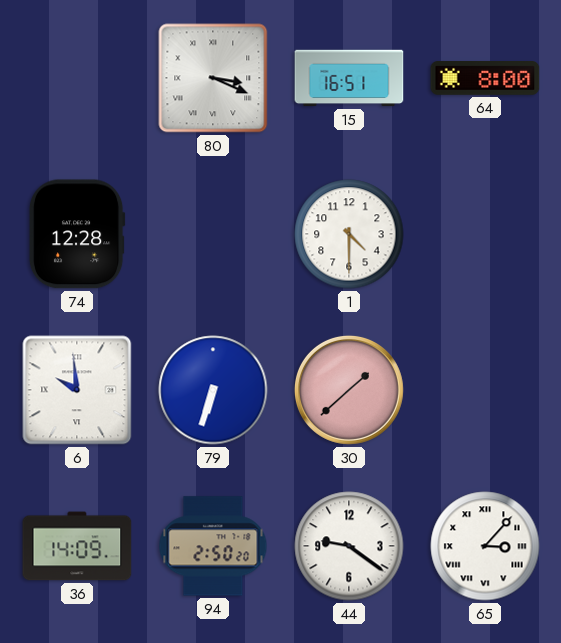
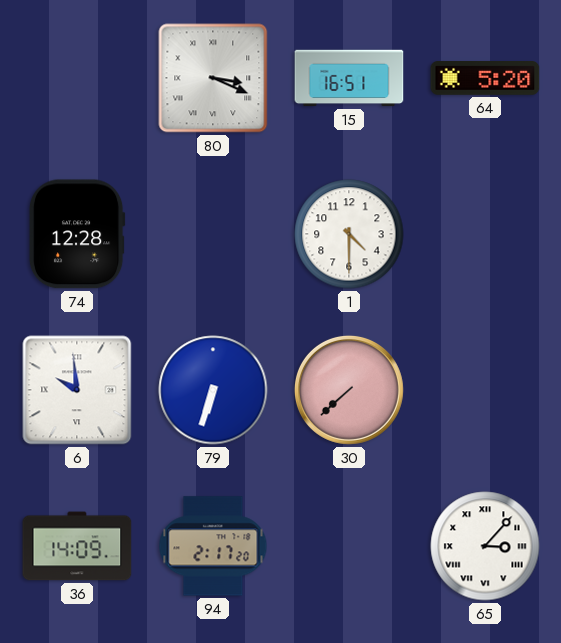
64: 8:00 -> 5:20
30: 1:38 -> 7:38
94: 2:50 -> 2:17
44: 9:21 -> none
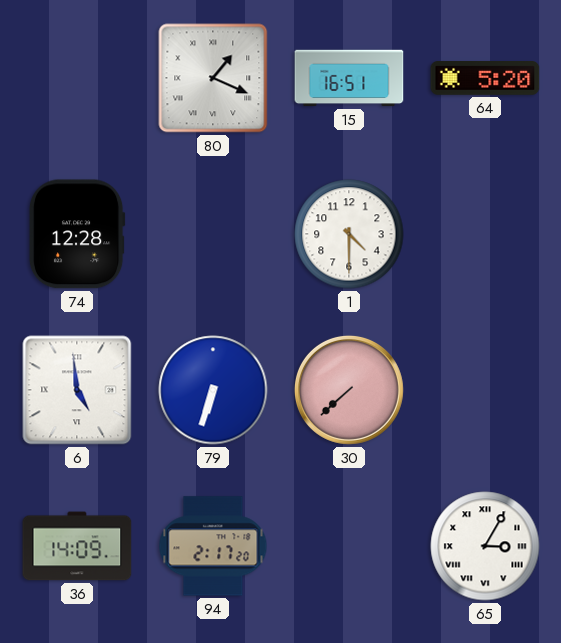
80: 3:19 -> 1:19
6: 9:59 -> 4:59
65: 3:07 -> 3:05
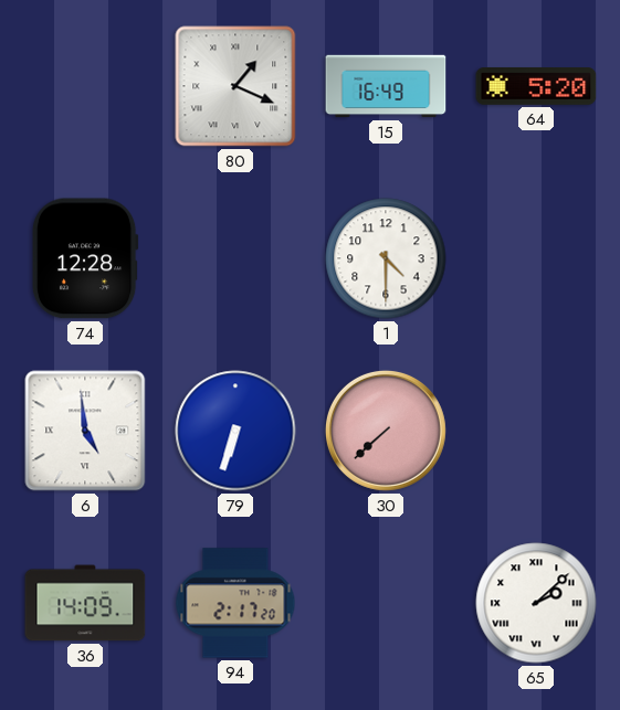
15: 16:51 -> 16:49
65: 3:05 -> 2:08
